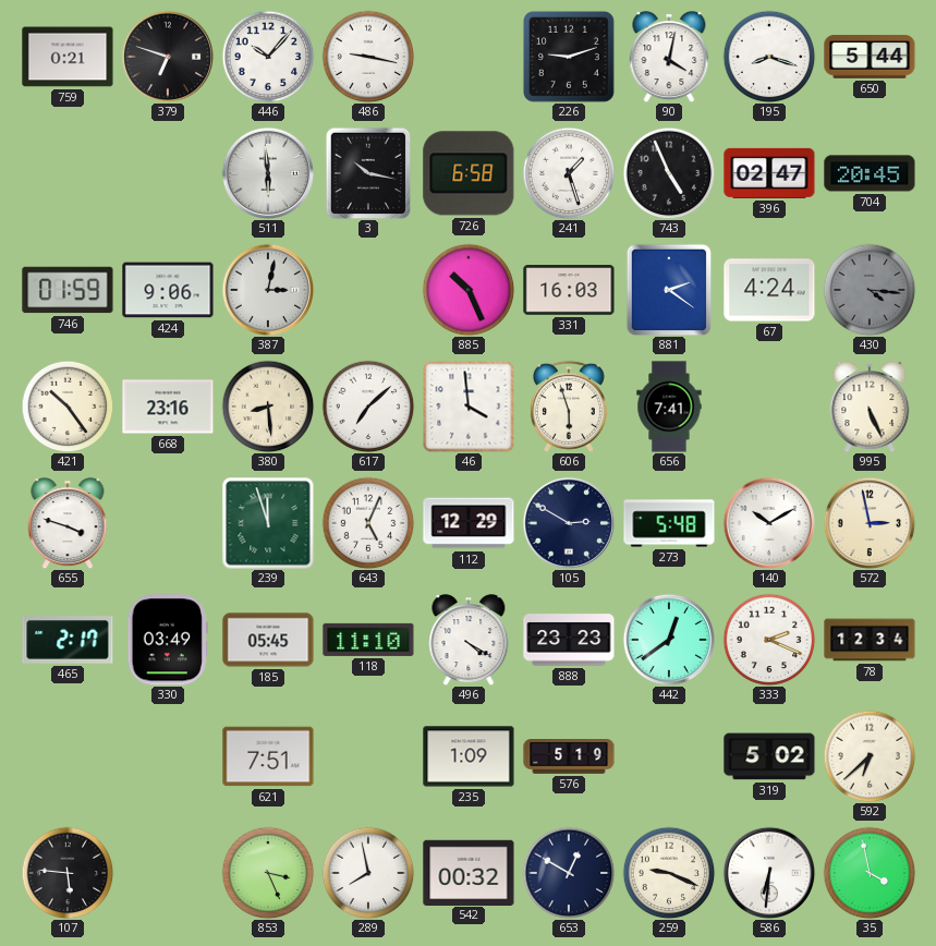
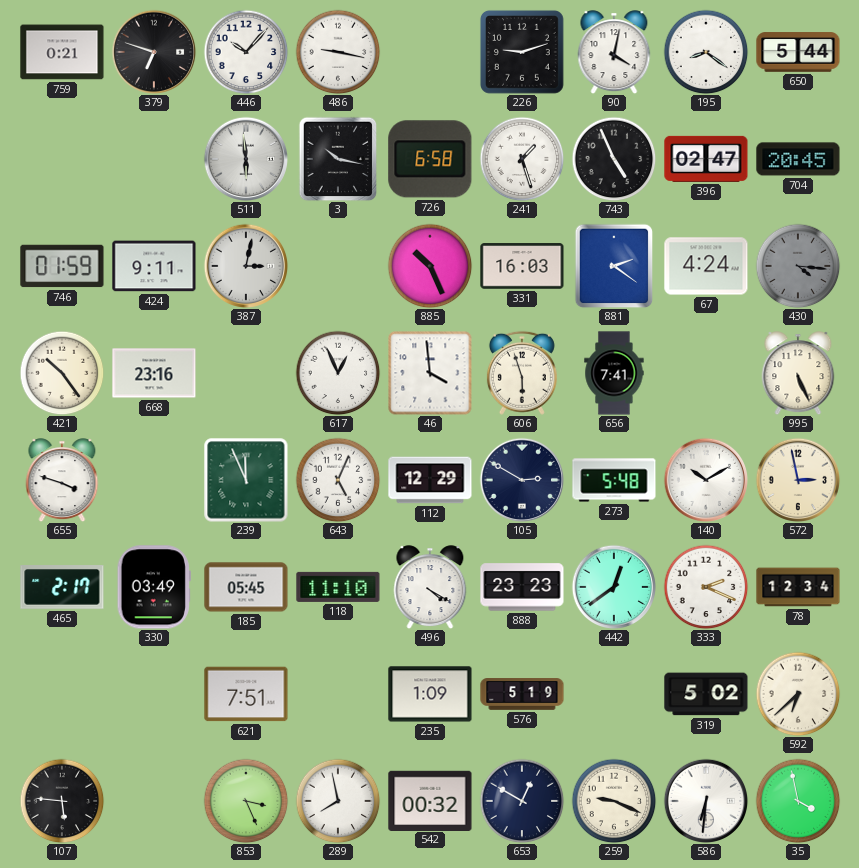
195: 8:18 -> 8:21
424: 9:06 -> 9:11
380: 8:29 -> none
617: 7:08 -> 12:56
239: 11:57 -> 11:56
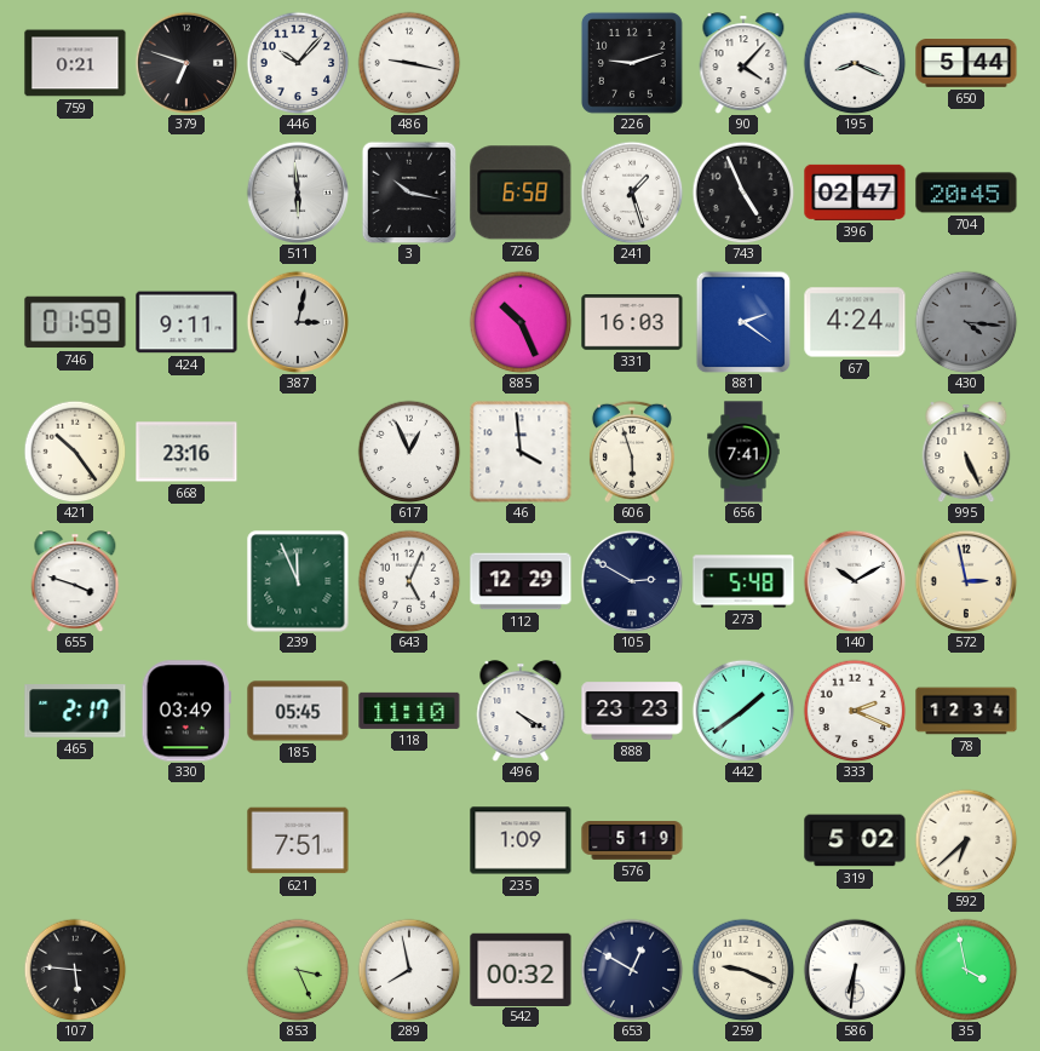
90: 4:02 -> 4:07
195: 8:21 -> 8:19
442: 12:39 -> 1:39
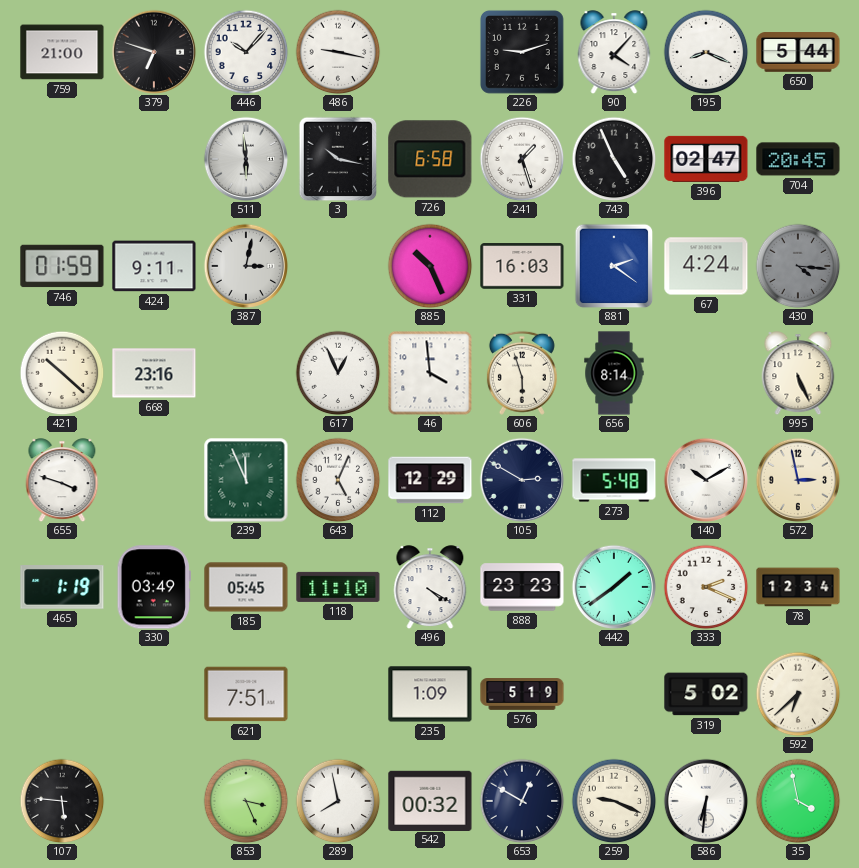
759: 0:21 -> 21:00
421: 10:24 -> 10:22
656: 7:41 -> 8:14
465: 2:17 -> 1:19
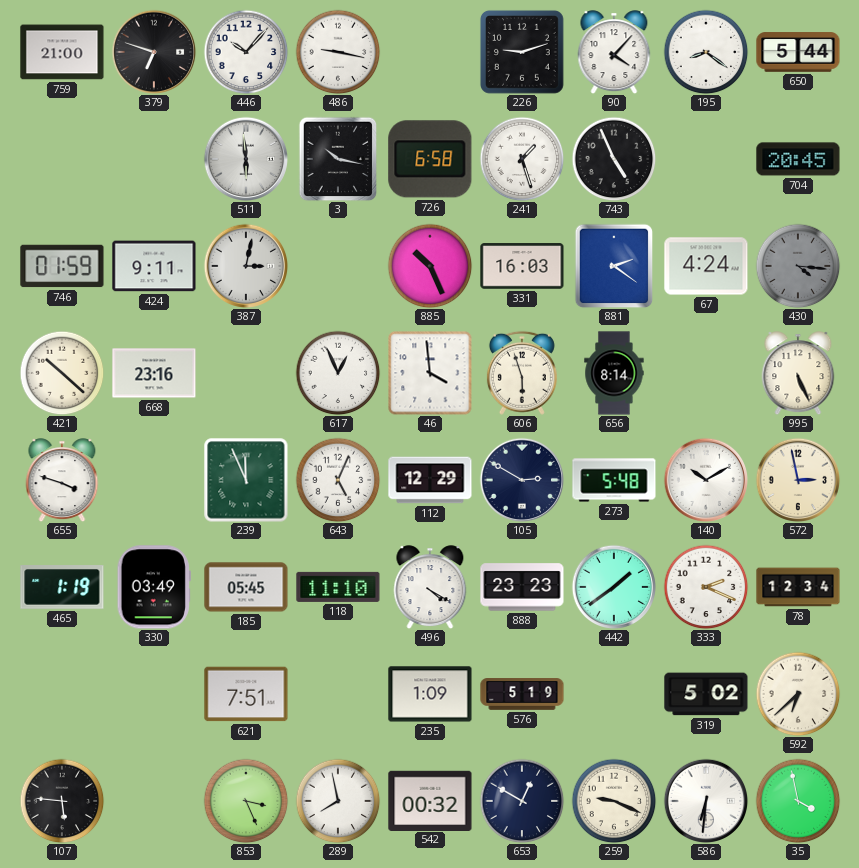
195: 8:19 -> 8:21
396: 02:47 -> none
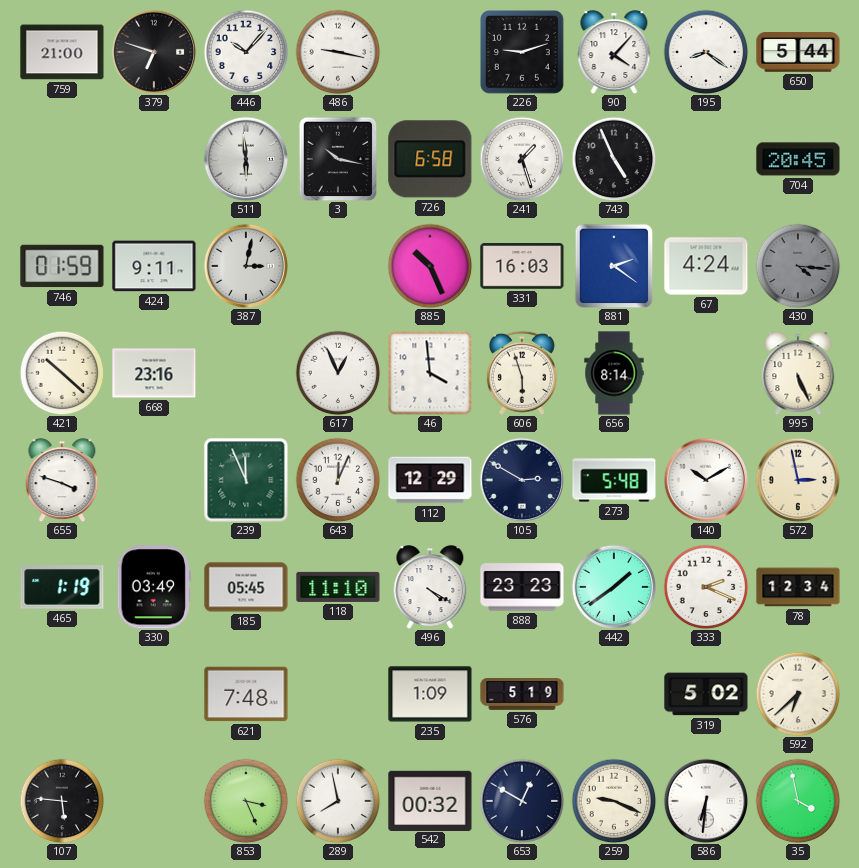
643: 5:04 -> 12:04
621: 7:51 -> 7:48
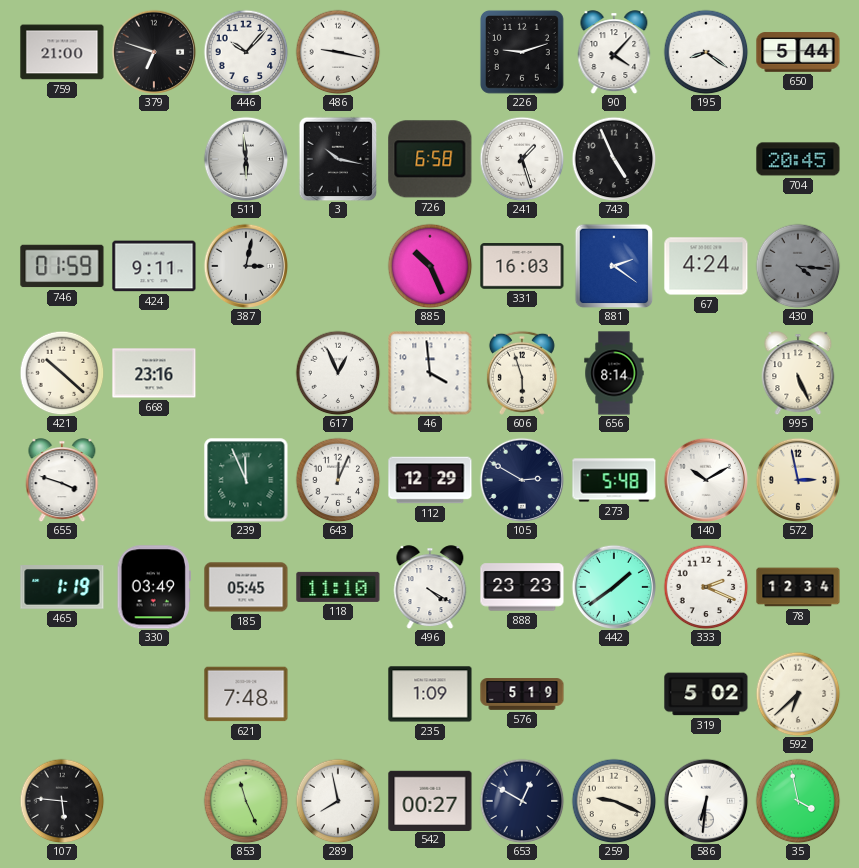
853: 3:26 -> 11:26
542: 00:32 -> 00:27
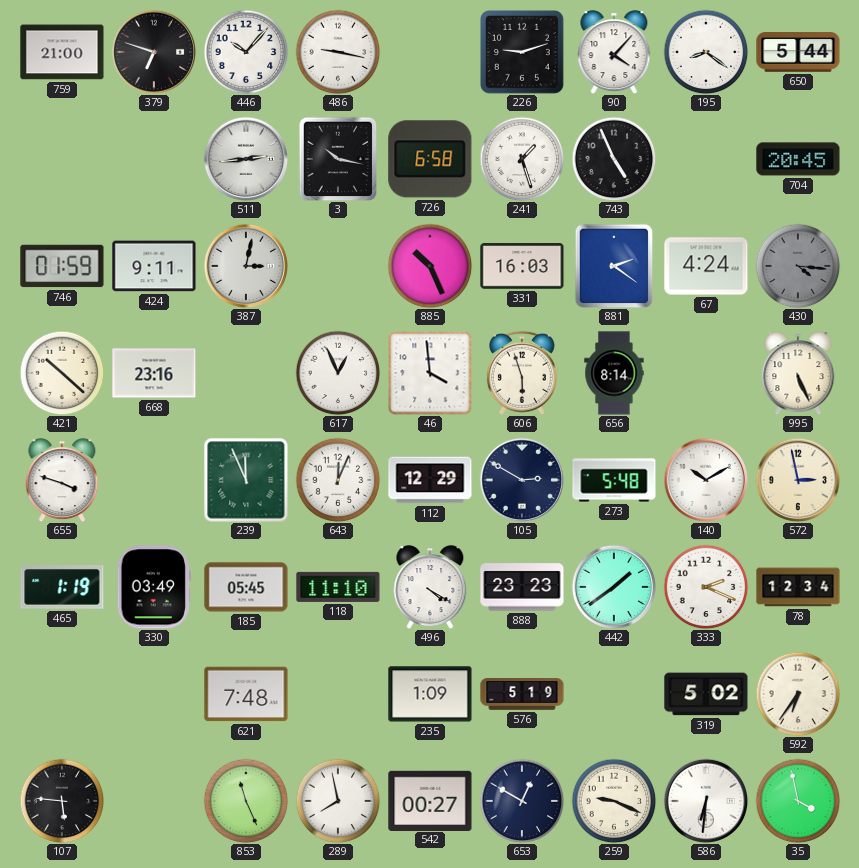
511: 5:59 -> 2:44
592: 6:38 -> 6:36
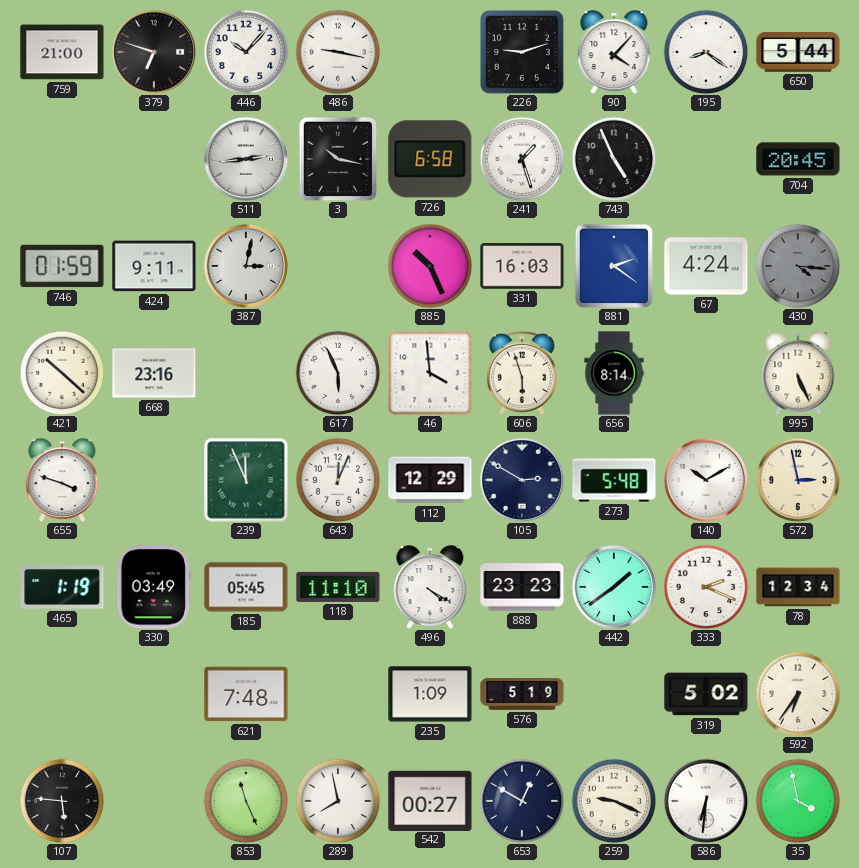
617: 12:56 -> 5:56
